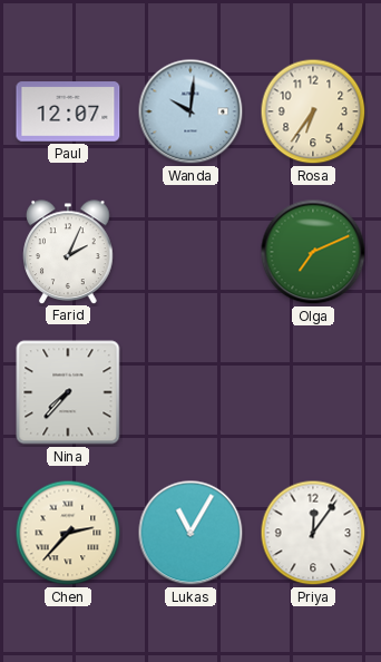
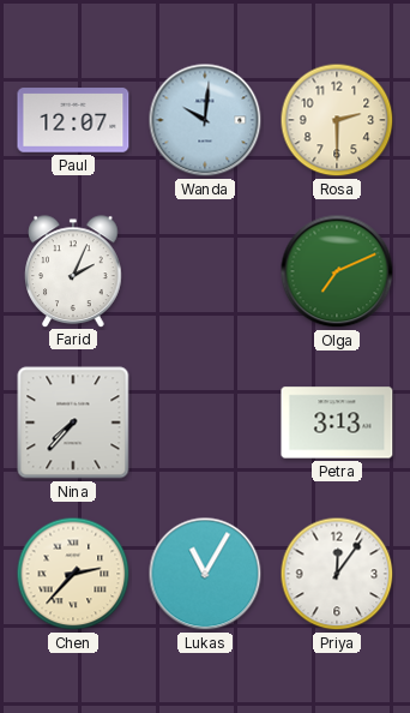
Rosa: 6:36 -> 2:30
Petra: none -> 3:13
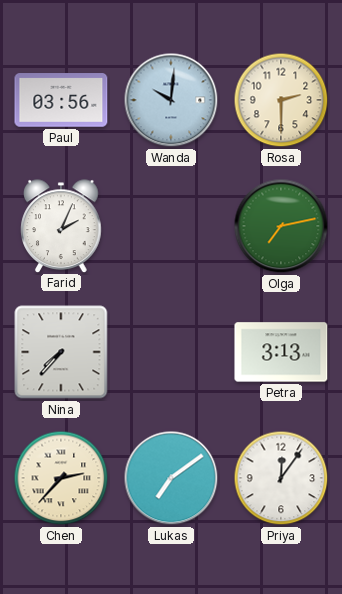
Paul: 12:07 -> 03:56
Olga: 7:11 -> 7:13
Lukas: 11:05 -> 7:09
